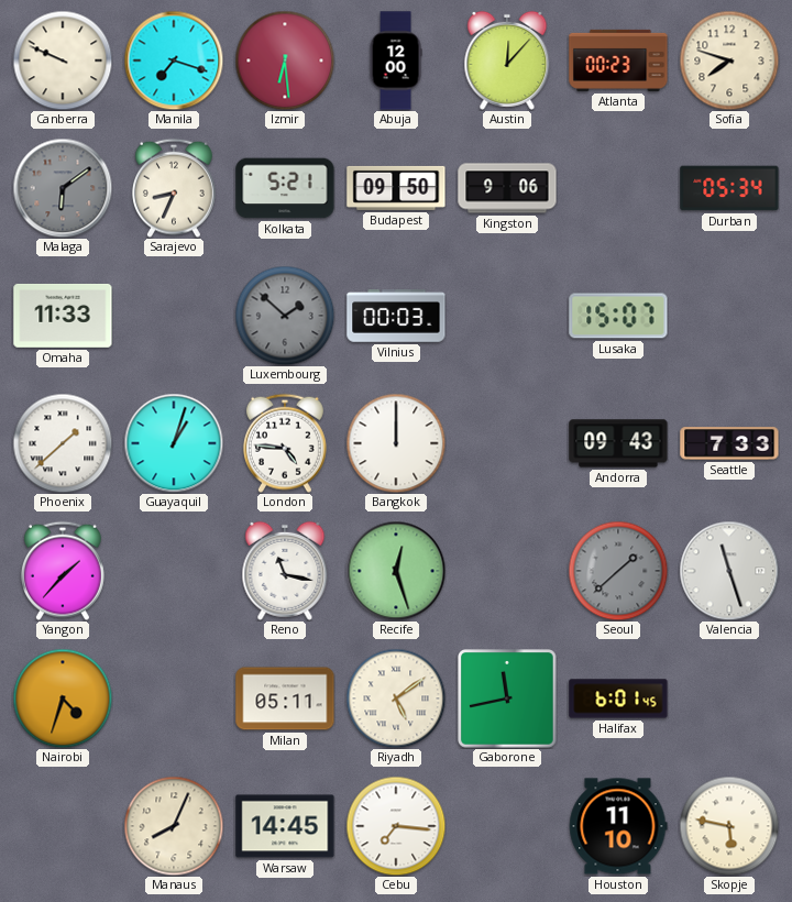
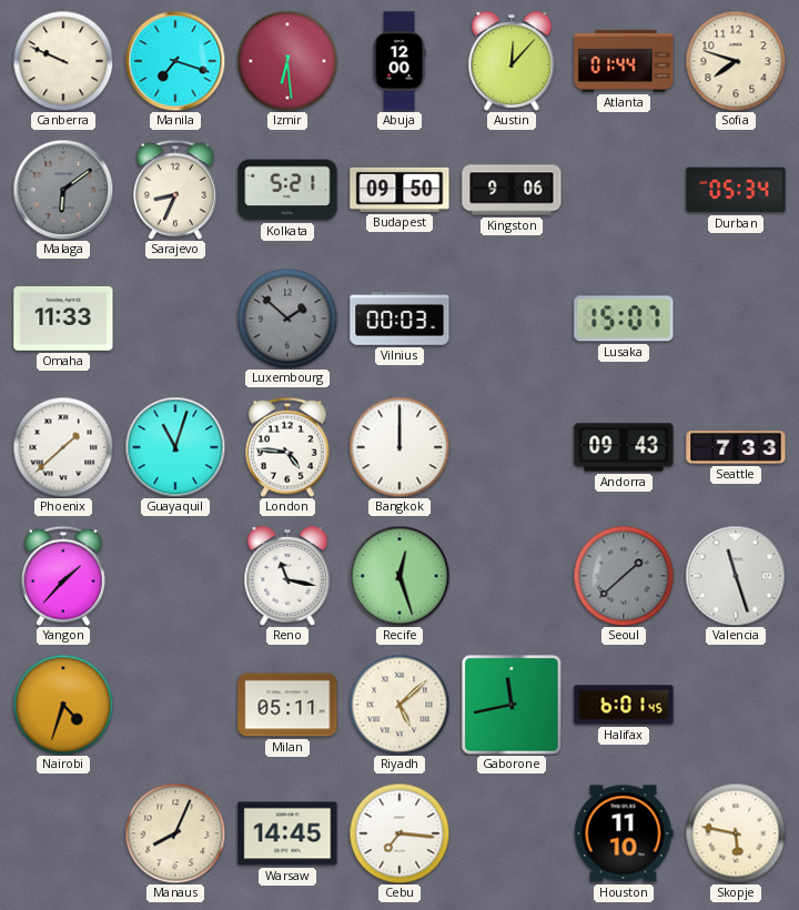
Atlanta: 00:23 -> 01:44
Guayaquil: 1:03 -> 11:03
Riyadh: 5:09 -> 5:08
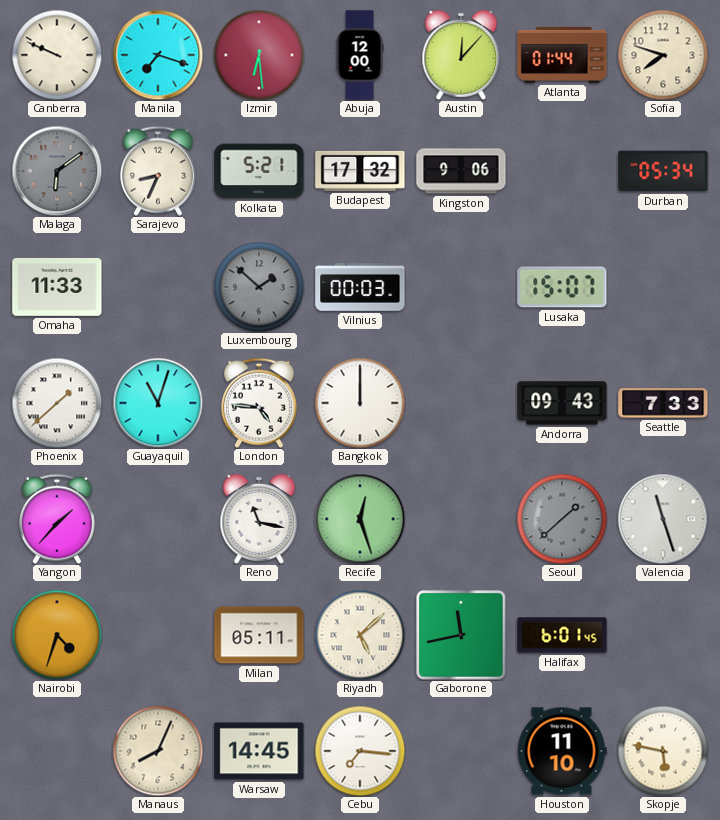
Budapest: 09:50 -> 17:32
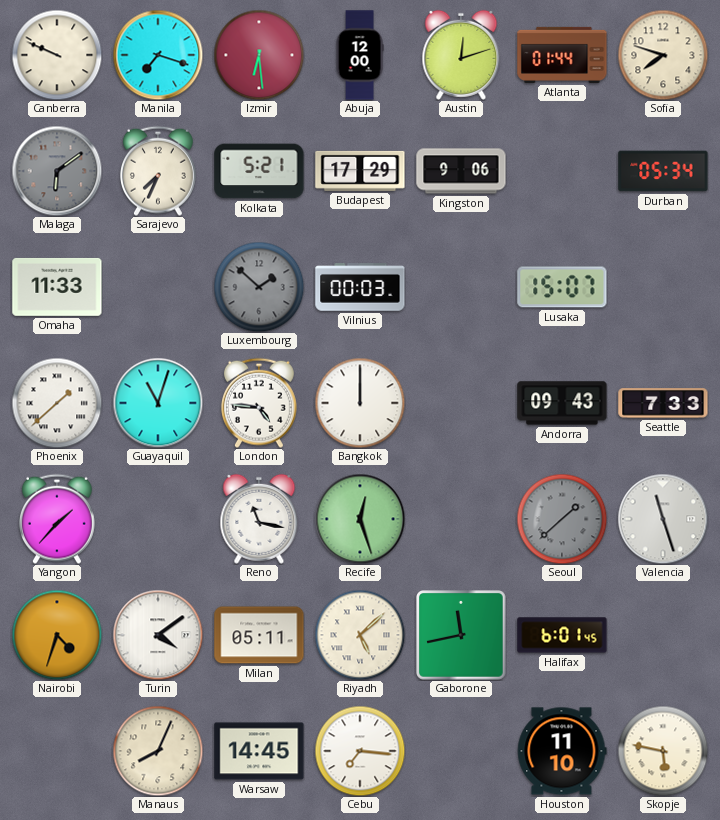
Austin: 12:07 -> 12:12
Sarajevo: 8:34 -> 7:34
Budapest: 17:32 -> 17:29
Turin: none -> 4:09
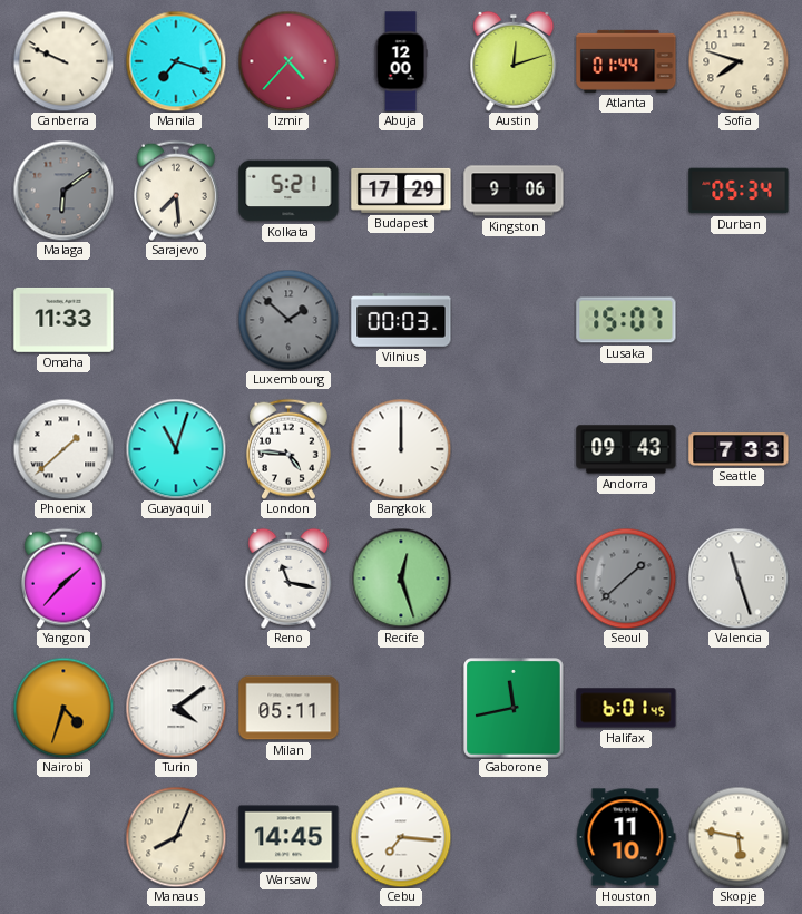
Izmir: 6:29 -> 4:37
Sarajevo: 7:34 -> 7:29
Riyadh: 5:08 -> none
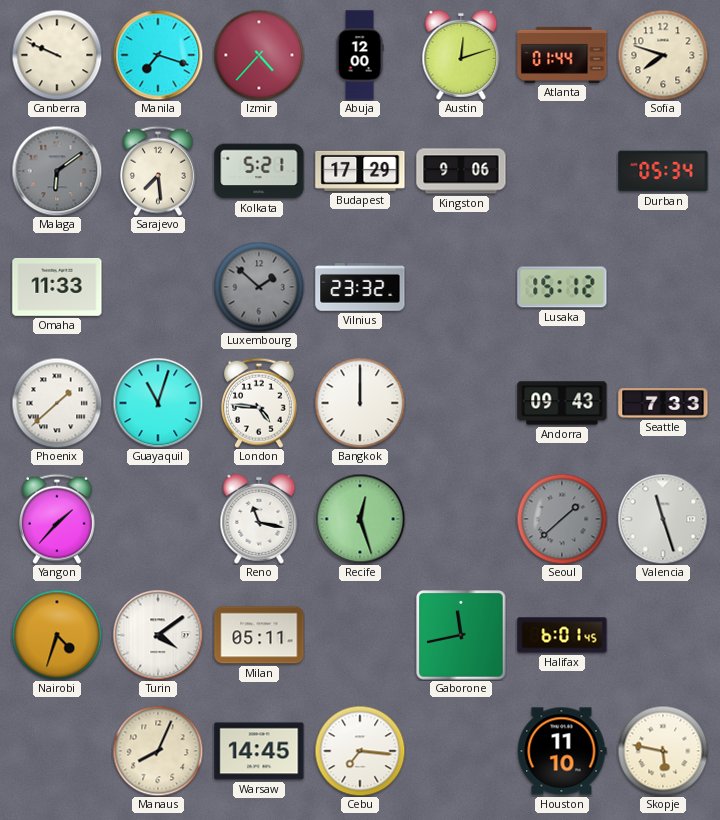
Vilnius: 00:03 -> 23:32
Lusaka: 15:07 -> 15:12
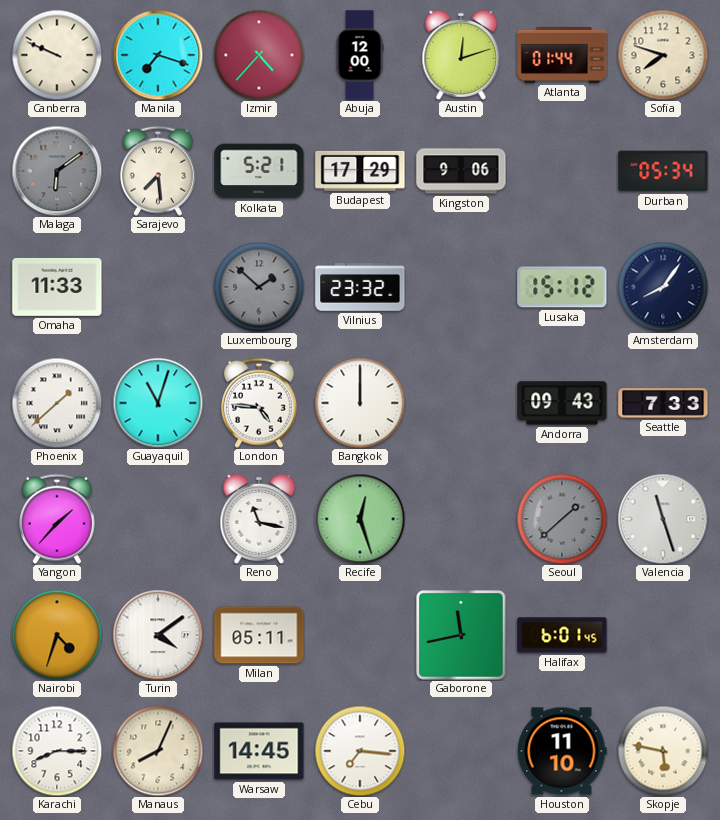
Amsterdam: none -> 8:06
Karachi: none -> 8:15
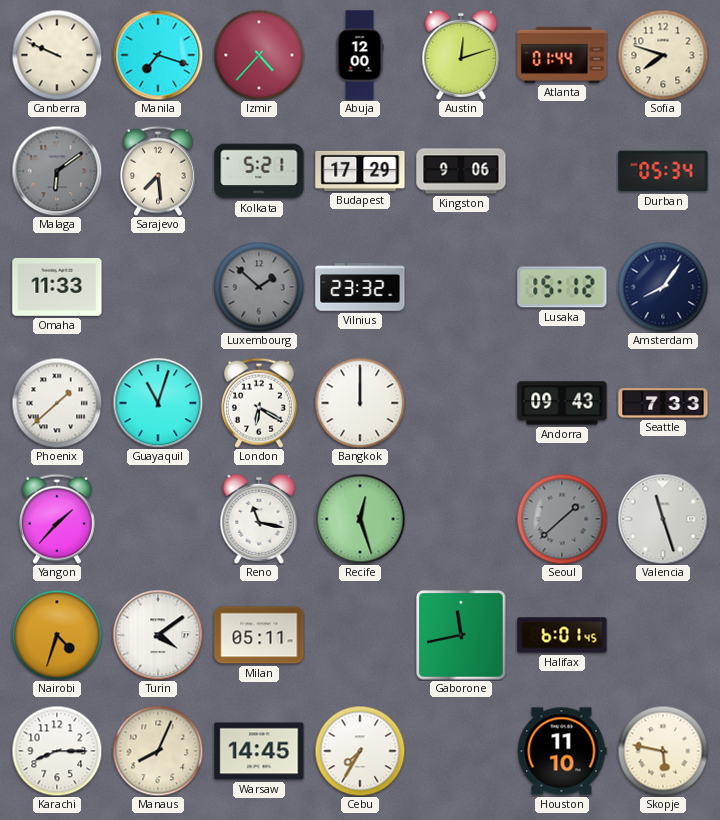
London: 4:46 -> 6:20
Cebu: 7:16 -> 7:35
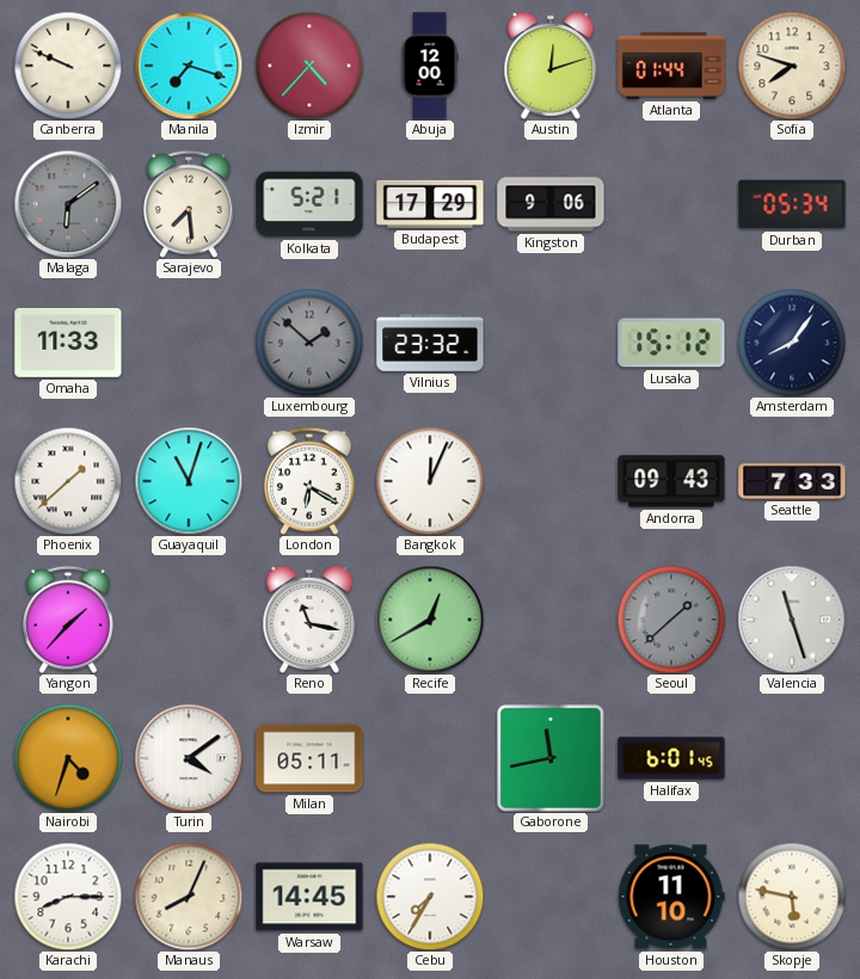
Bangkok: 12:00 -> 12:04
Recife: 12:27 -> 12:40
